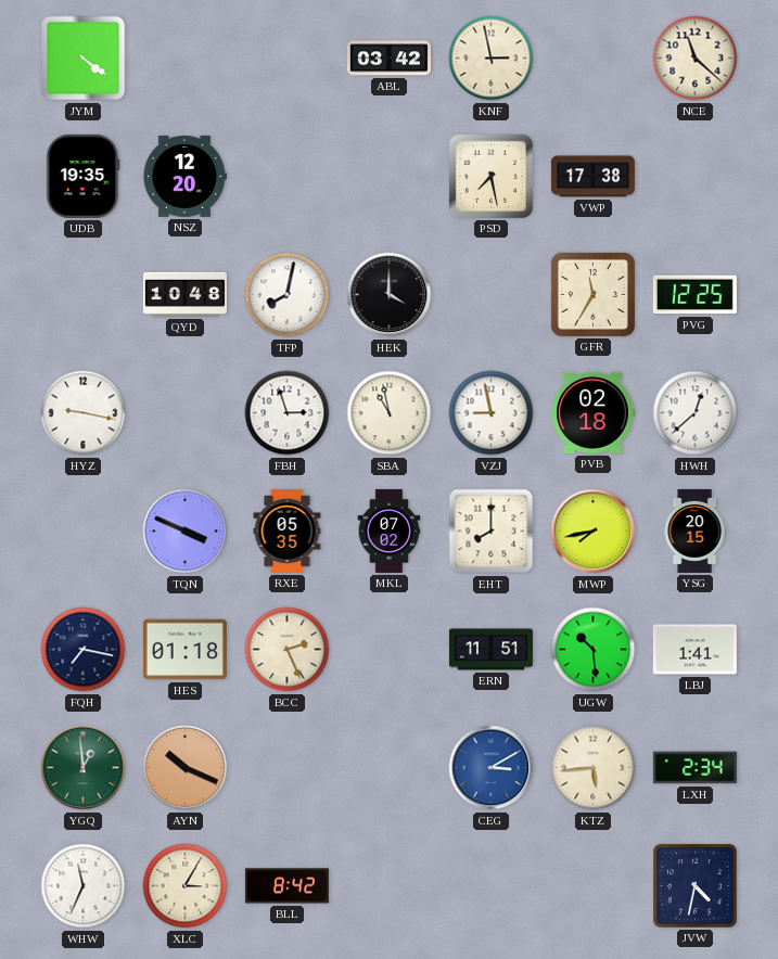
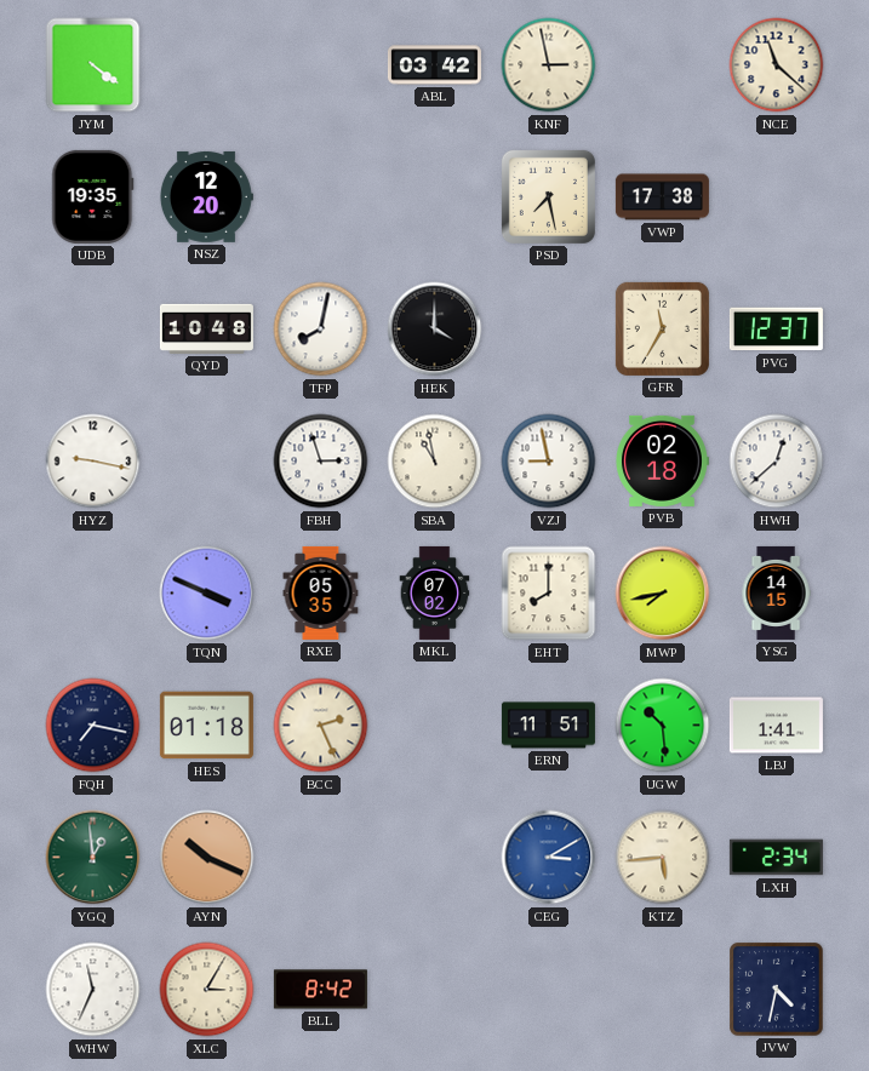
PVG: 12:25 -> 12:37
YSG: 20:15 -> 14:15
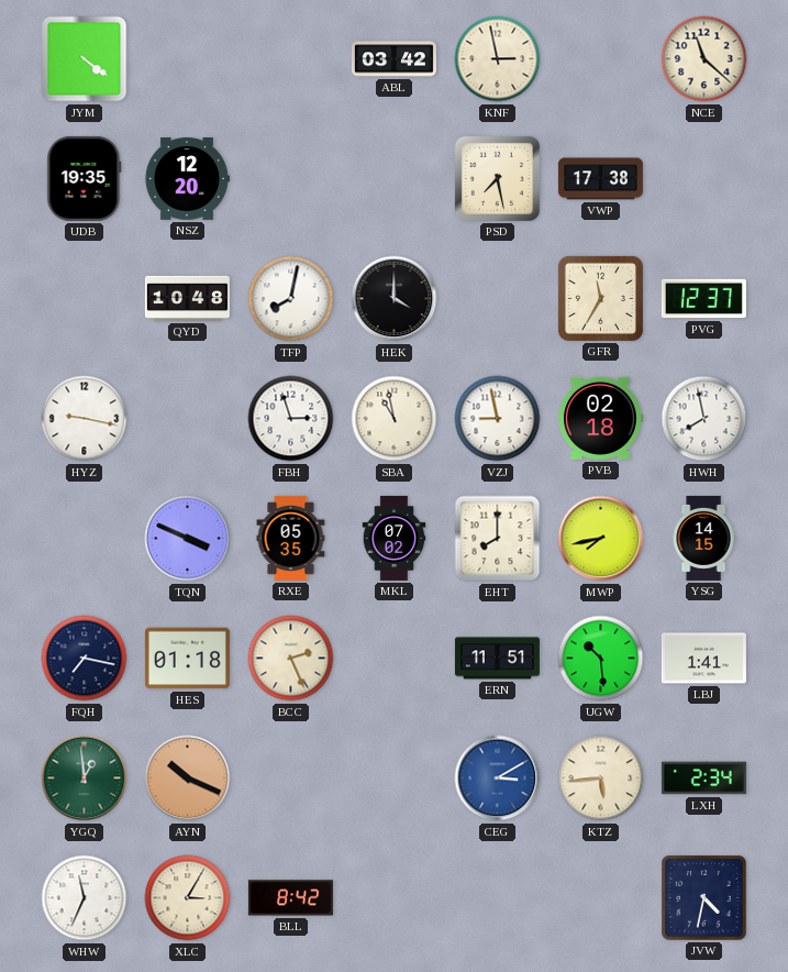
HWH: 12:38 -> 7:58
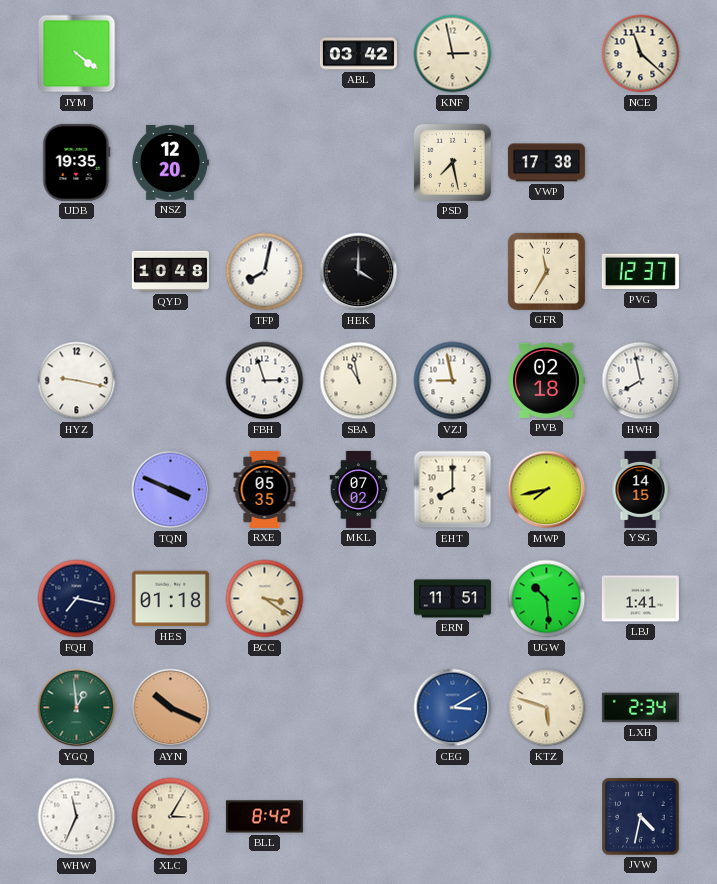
BCC: 2:26 -> 3:21
KTZ: 5:44 -> 5:48
